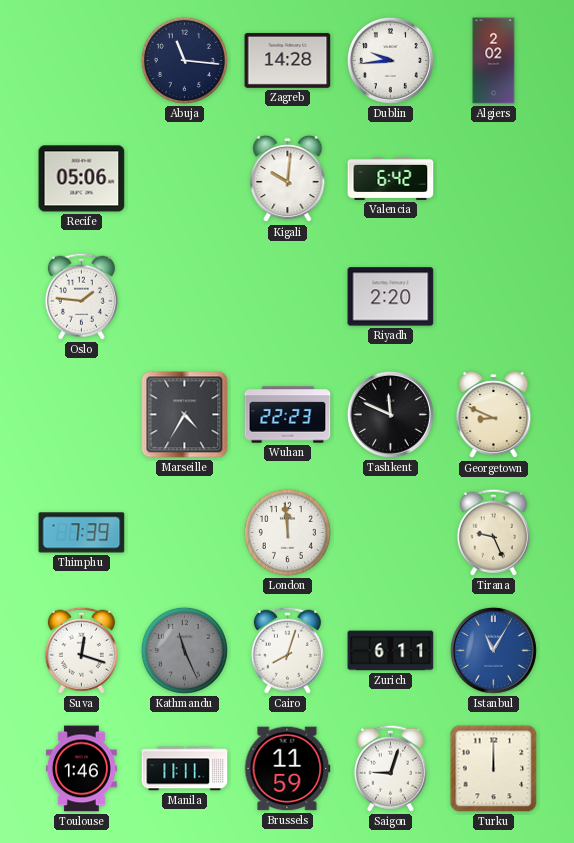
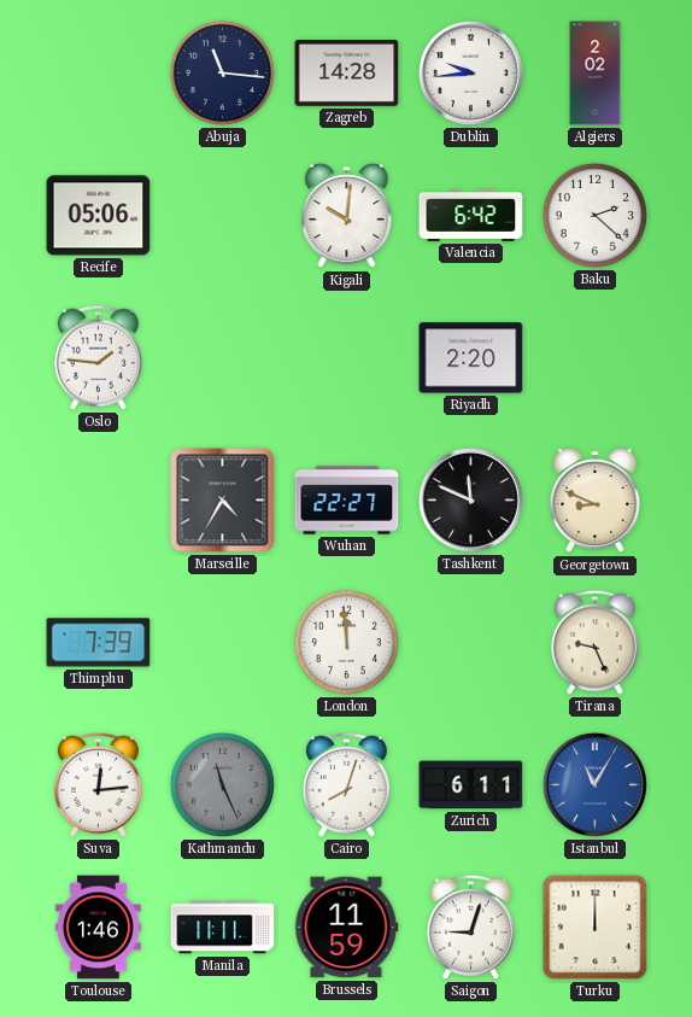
Baku: none -> 2:22
Wuhan: 22:23 -> 22:27
Suva: 12:18 -> 12:14
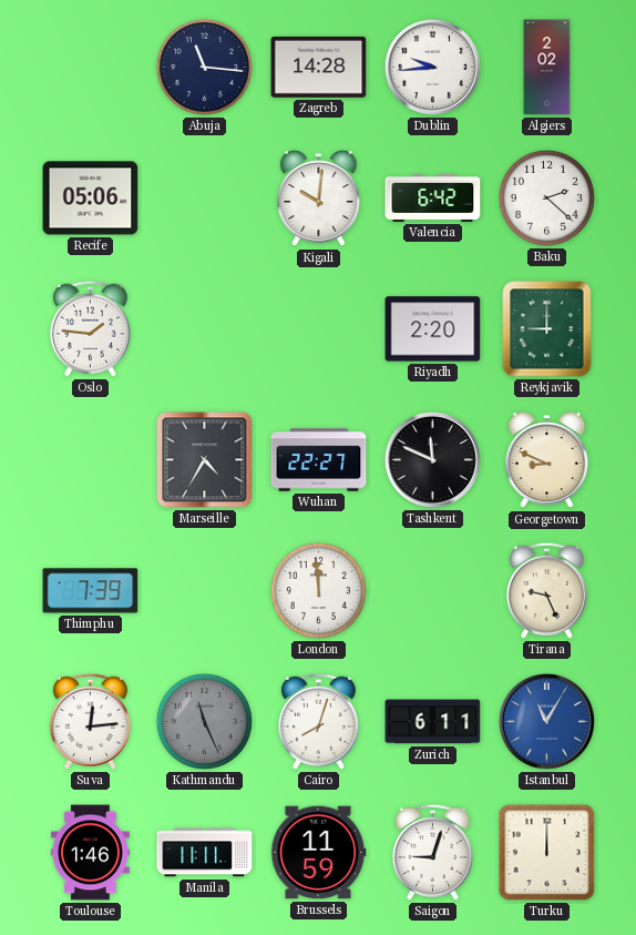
Reykjavik: none -> 9:00
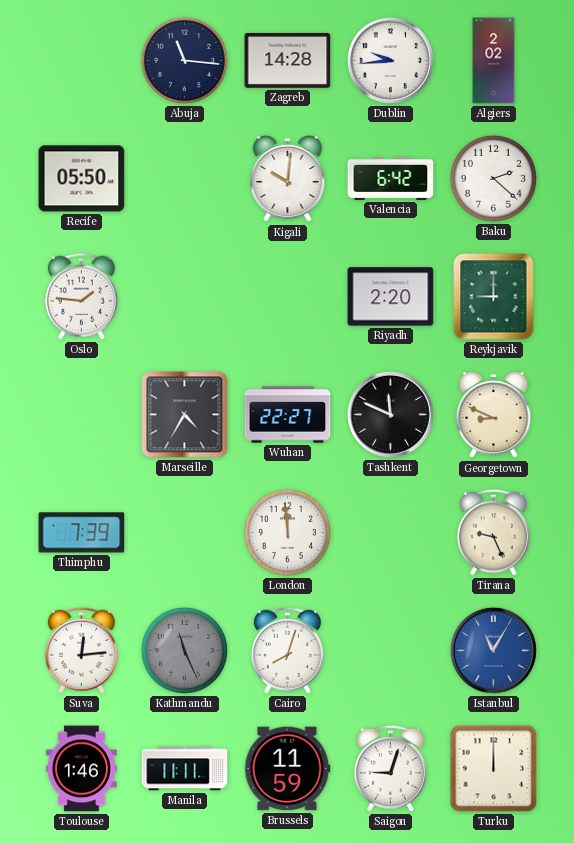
Recife: 05:06 -> 05:50
Zurich: 6:11 -> none
